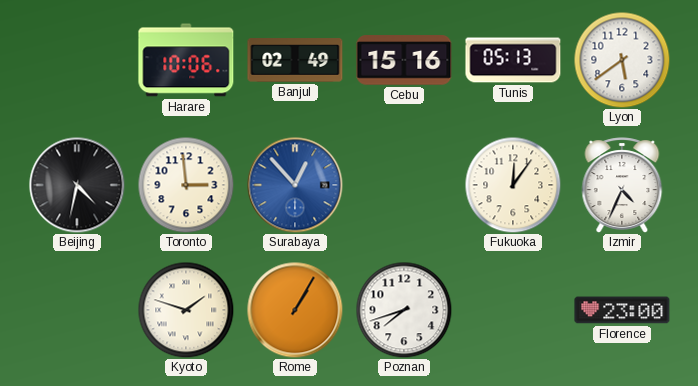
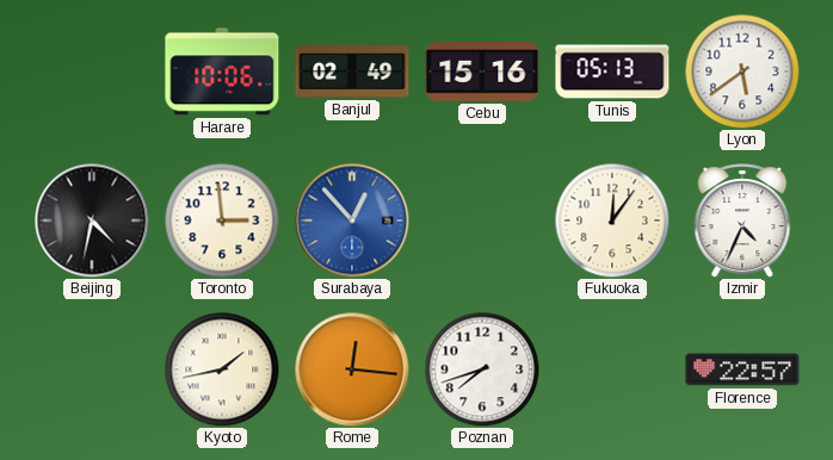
Kyoto: 1:48 -> 1:43
Rome: 1:05 -> 12:16
Florence: 23:00 -> 22:57
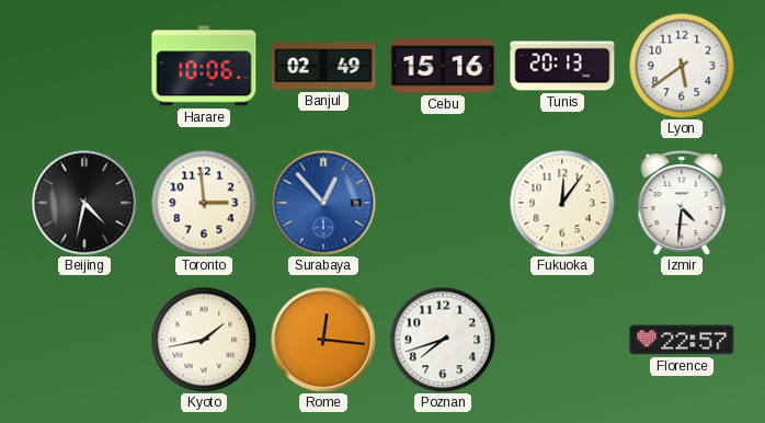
Tunis: 05:13 -> 20:13
Izmir: 4:34 -> 4:31
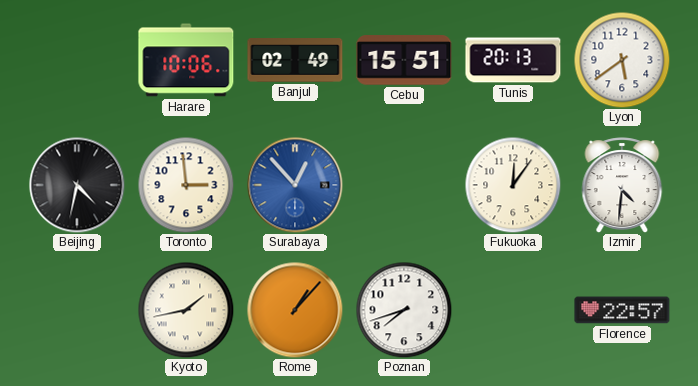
Cebu: 15:16 -> 15:51
Rome: 12:16 -> 1:07
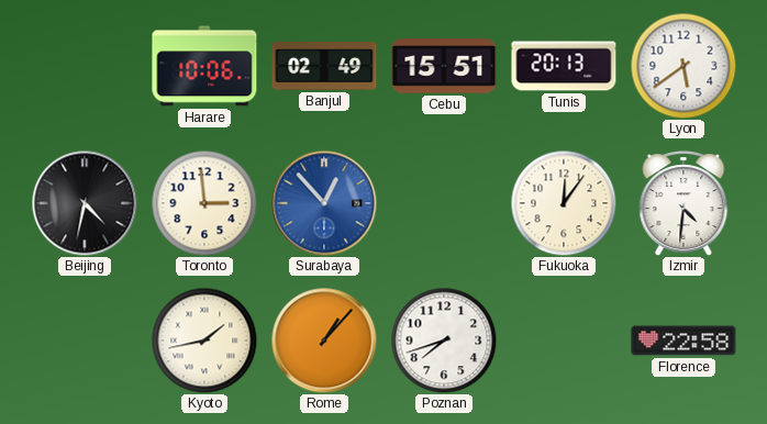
Florence: 22:57 -> 22:58
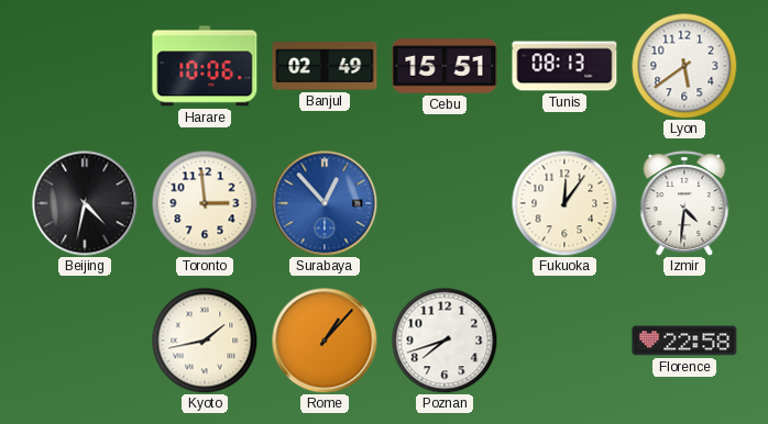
Tunis: 20:13 -> 08:13
